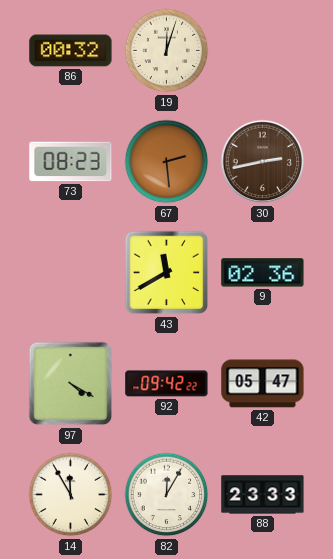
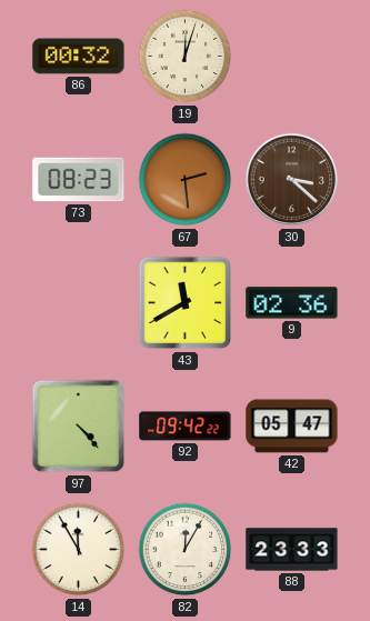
30: 2:43 -> 3:22
97: 4:20 -> 4:23
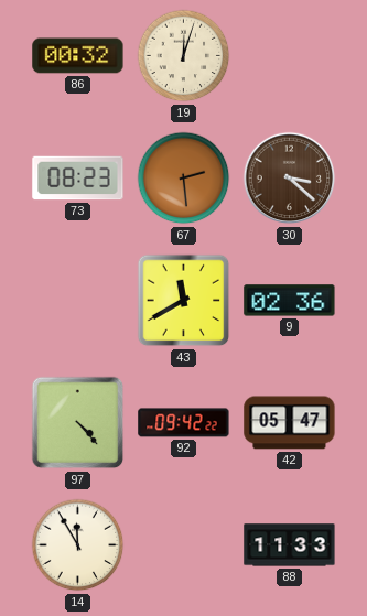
82: 12:05 -> none
88: 23:33 -> 11:33
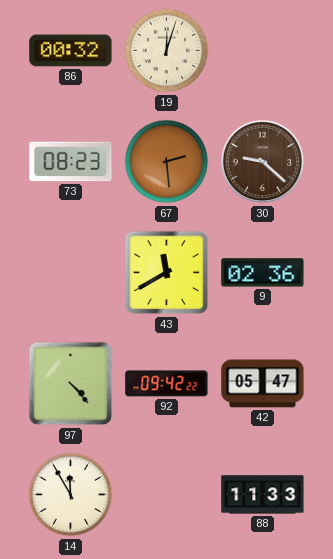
30: 3:22 -> 9:22
